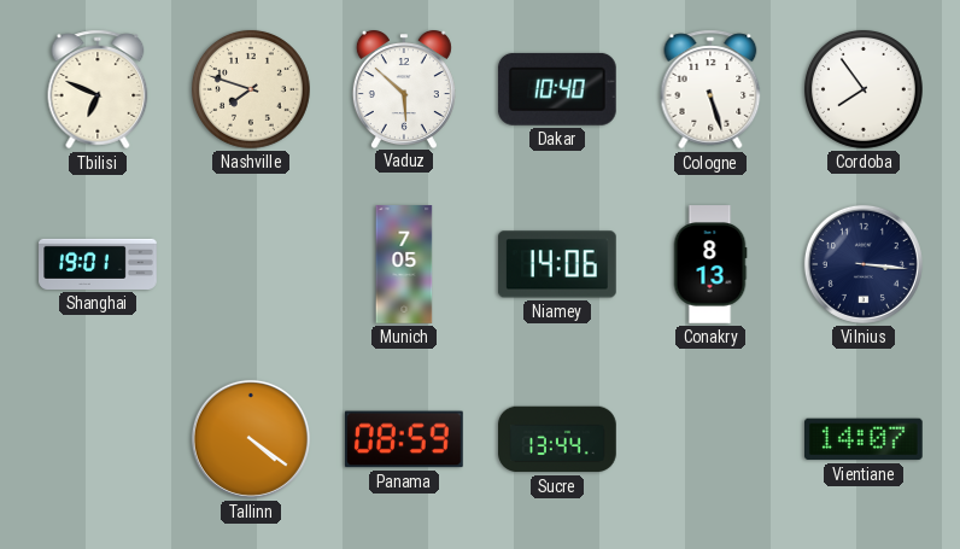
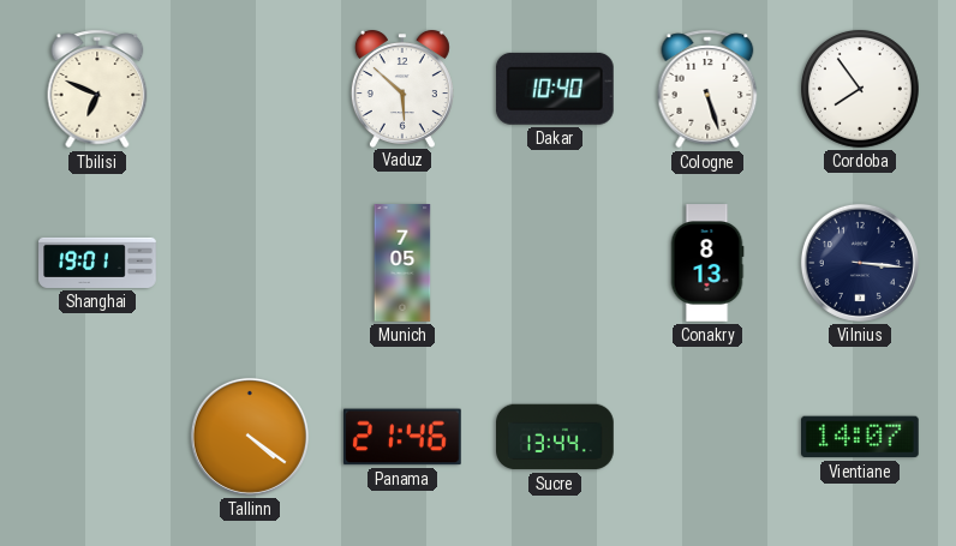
Nashville: 7:48 -> none
Niamey: 14:06 -> none
Panama: 08:59 -> 21:46
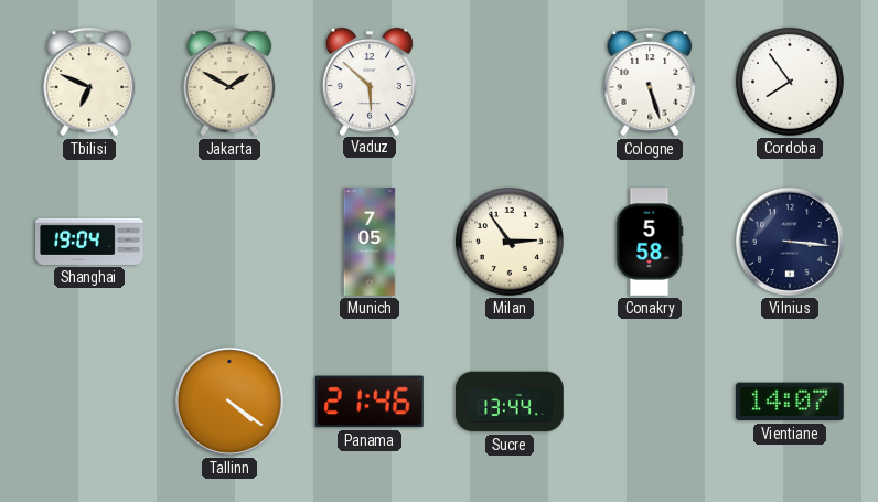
Jakarta: none -> 1:50
Dakar: 10:40 -> none
Shanghai: 19:01 -> 19:04
Milan: none -> 2:54
Conakry: 8:13 -> 5:58
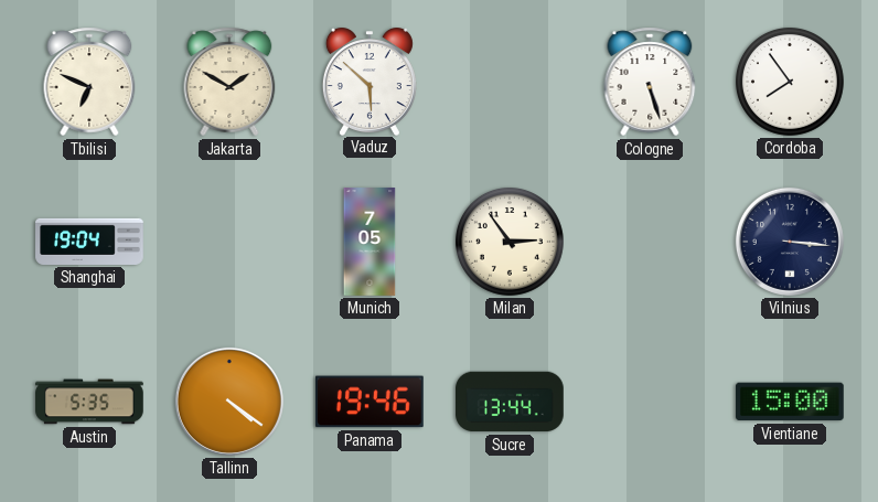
Conakry: 5:58 -> none
Austin: none -> 5:35
Panama: 21:46 -> 19:46
Vientiane: 14:07 -> 15:00
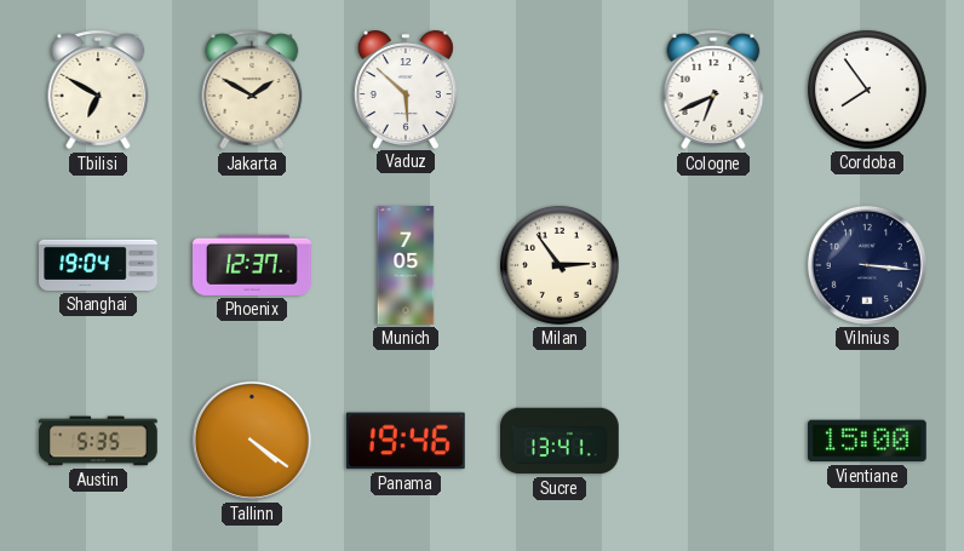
Tbilisi: 6:49 -> 6:50
Cologne: 5:27 -> 6:41
Phoenix: none -> 12:37
Sucre: 13:44 -> 13:41
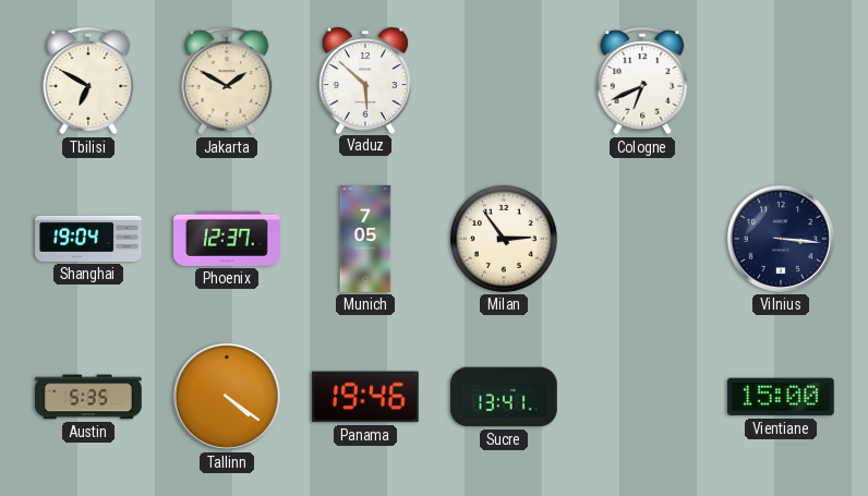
Cordoba: 7:54 -> none
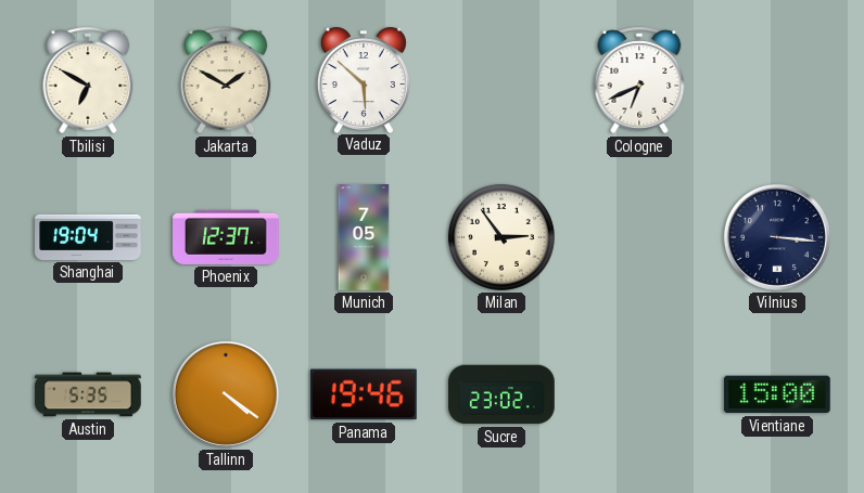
Sucre: 13:41 -> 23:02
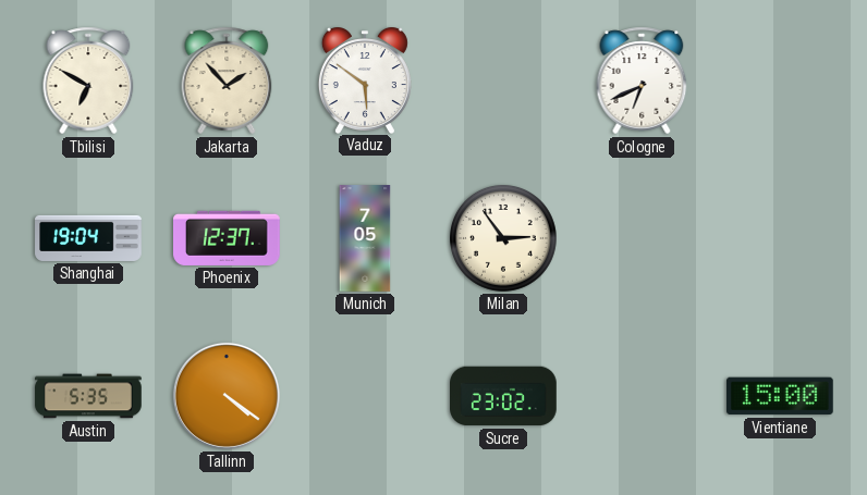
Jakarta: 1:50 -> 1:53
Vaduz: 5:52 -> 5:51
Vilnius: 3:16 -> none
Panama: 19:46 -> none
